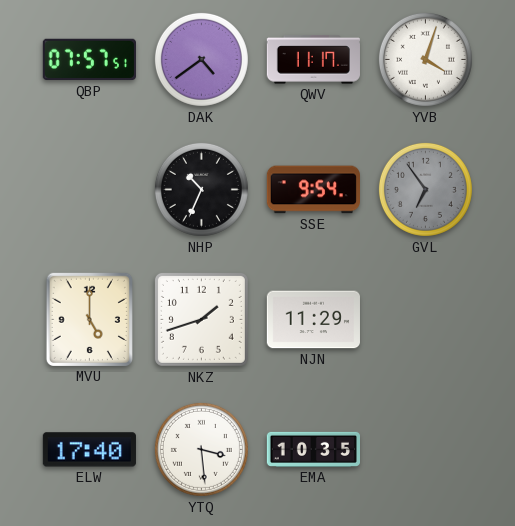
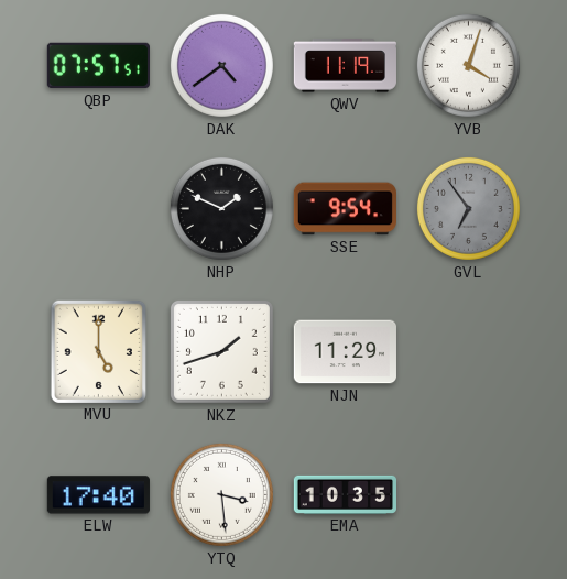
QWV: 11:17 -> 11:19
NHP: 10:34 -> 1:49
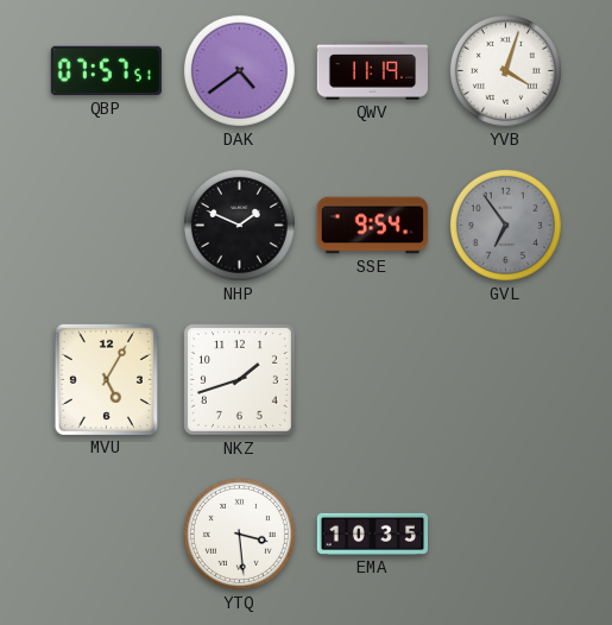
MVU: 5:00 -> 5:05
NJN: 11:29 -> none
ELW: 17:40 -> none
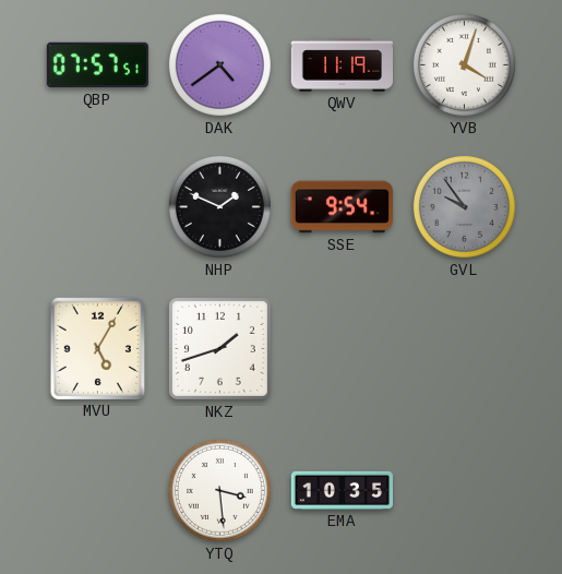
GVL: 6:54 -> 9:54
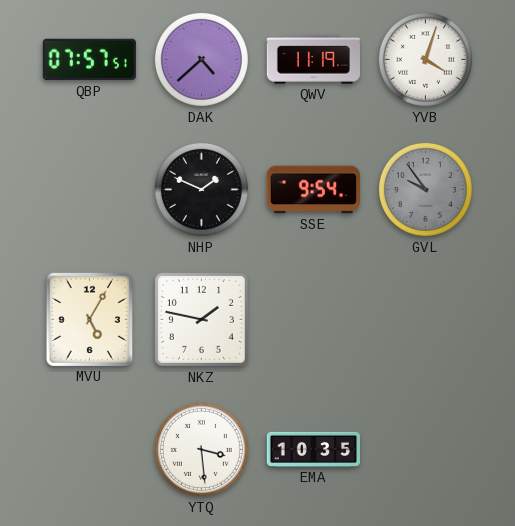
DAK: 4:39 -> 4:38
NKZ: 1:42 -> 1:47
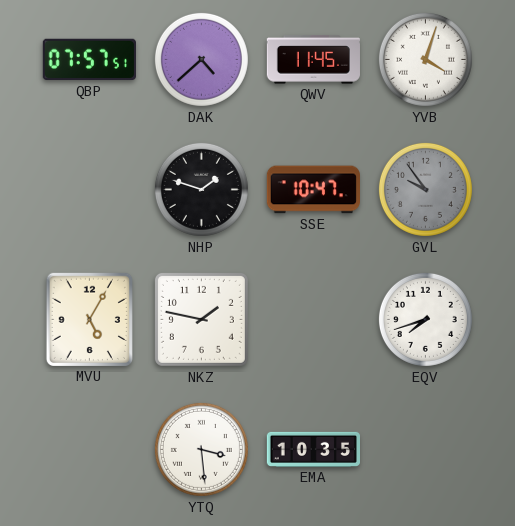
QWV: 11:19 -> 11:45
NHP: 1:49 -> 1:48
SSE: 9:54 -> 10:47
EQV: none -> 7:42
